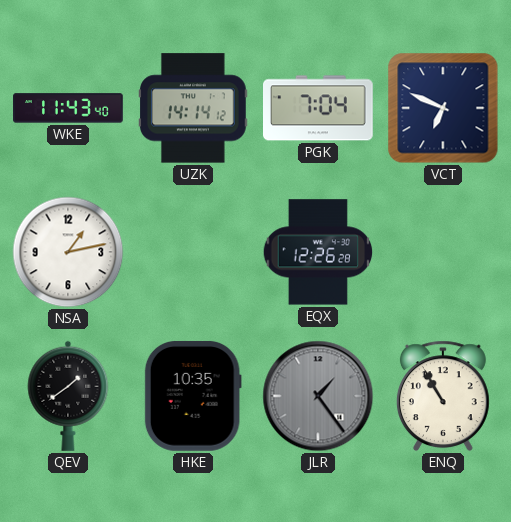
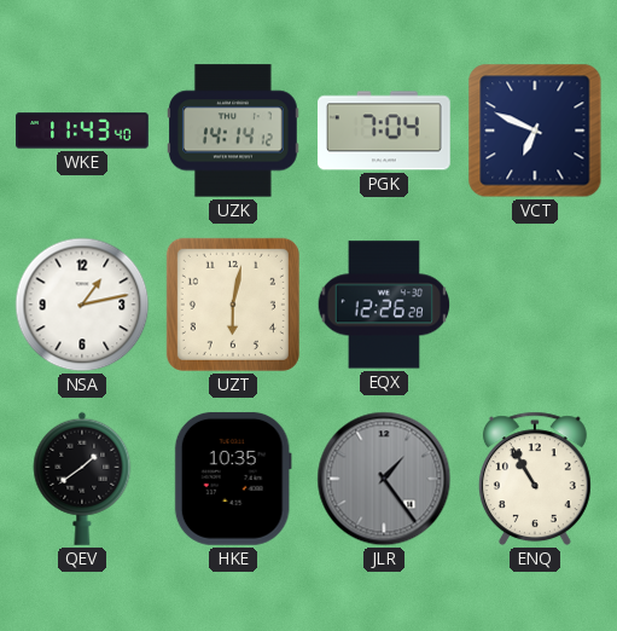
UZT: none -> 6:02
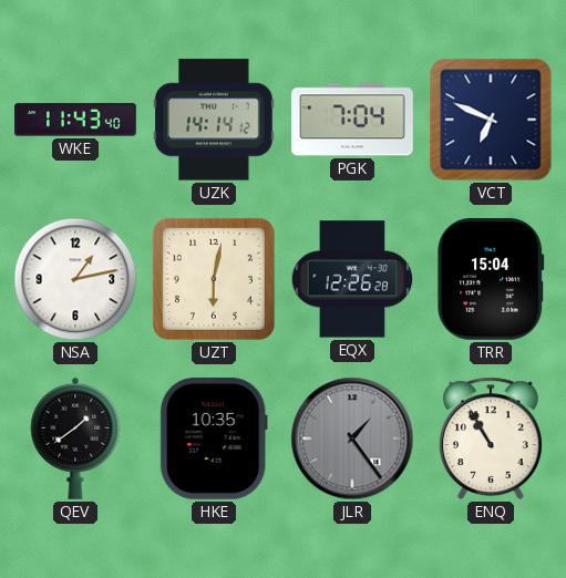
TRR: none -> 15:04
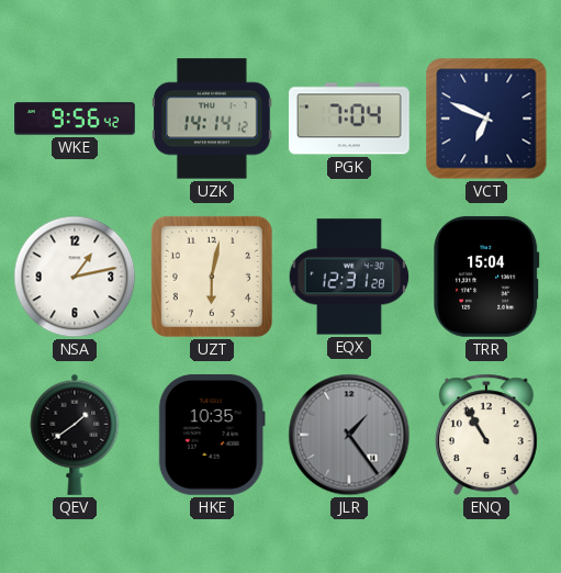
WKE: 11:43 -> 9:56
EQX: 12:26 -> 12:31
